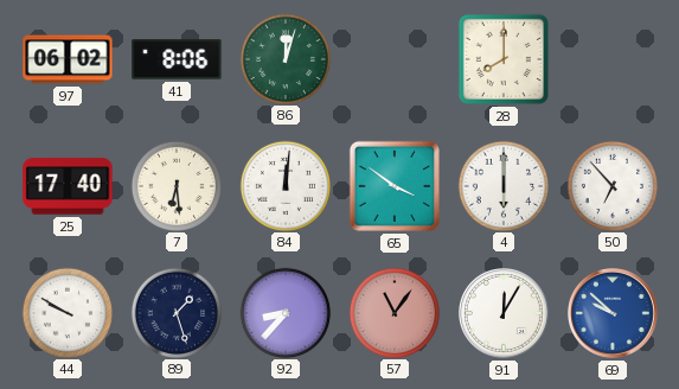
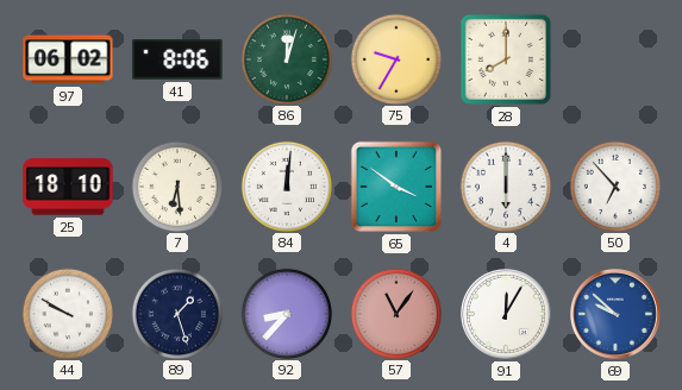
75: none -> 9:35
25: 17:40 -> 18:10
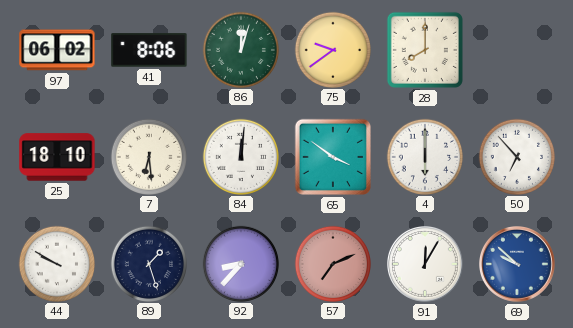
75: 9:35 -> 9:39
57: 11:06 -> 7:11
